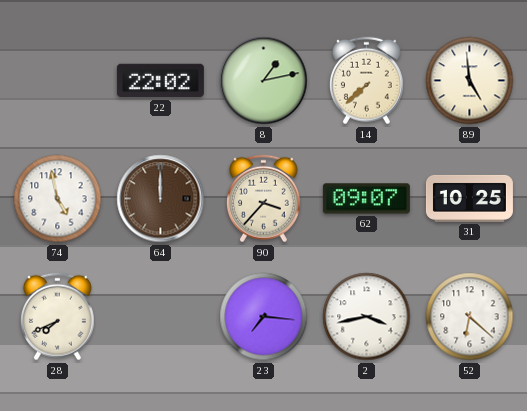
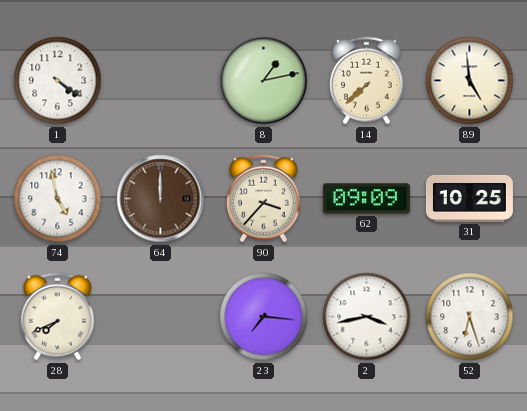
1: none -> 4:21
22: 22:02 -> none
62: 09:07 -> 09:09
52: 6:22 -> 6:27
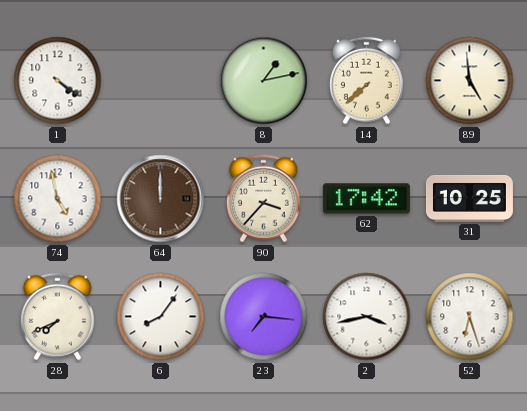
62: 09:09 -> 17:42
6: none -> 8:06
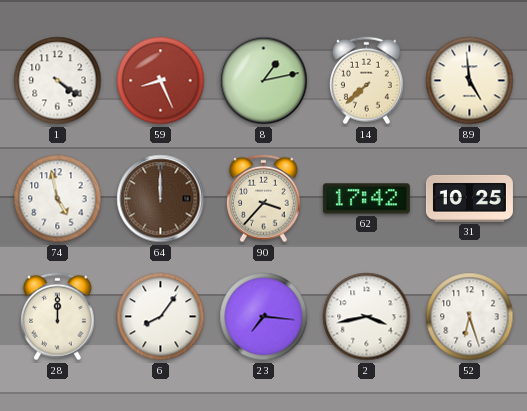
59: none -> 8:26
28: 7:41 -> 12:00
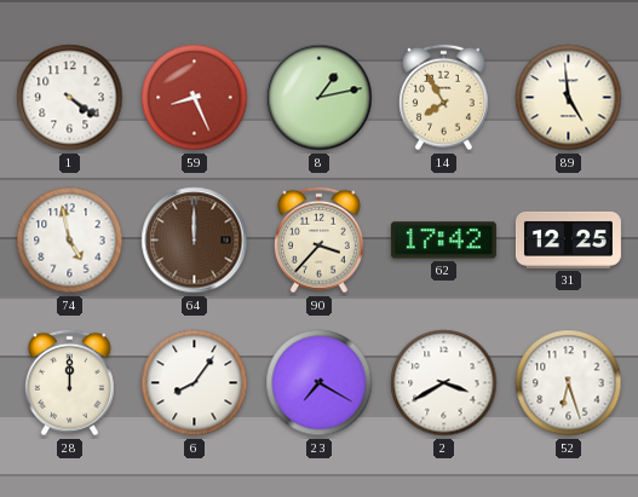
14: 7:38 -> 7:55
31: 10:25 -> 12:25
23: 7:16 -> 7:20
2: 3:43 -> 3:40
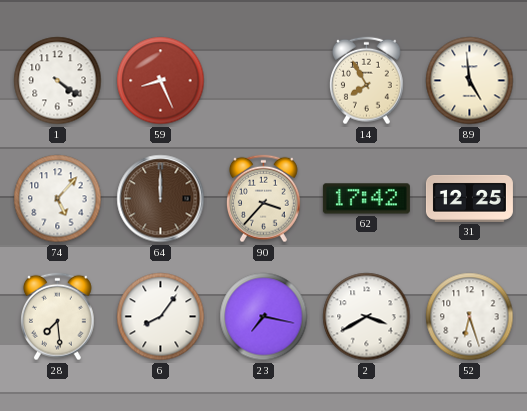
8: 1:13 -> none
74: 4:58 -> 5:07
28: 12:00 -> 7:29
23: 7:20 -> 7:17
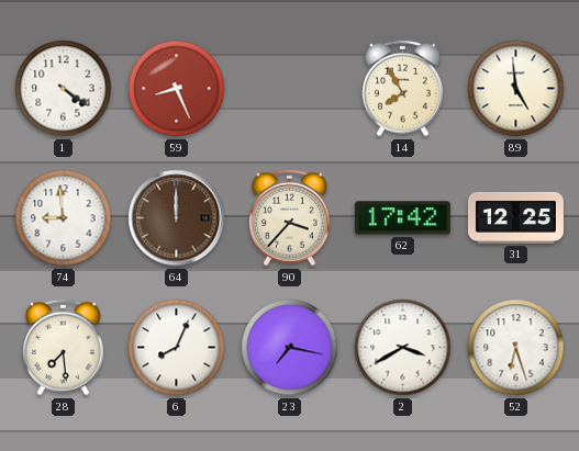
74: 5:07 -> 8:59
6: 8:06 -> 8:04
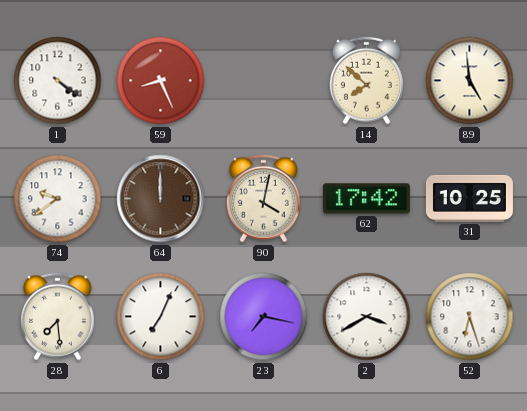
14: 7:55 -> 7:52
74: 8:59 -> 9:39
90: 3:37 -> 4:02
31: 12:25 -> 10:25
6: 8:04 -> 7:04
